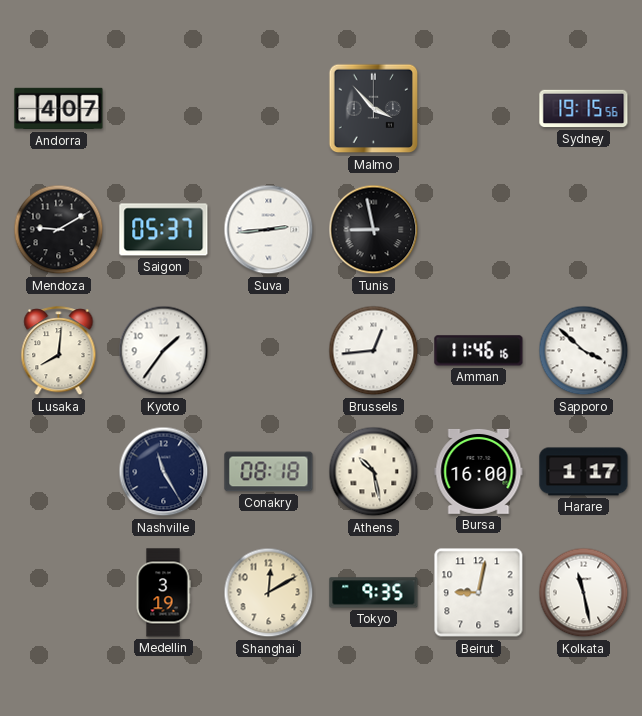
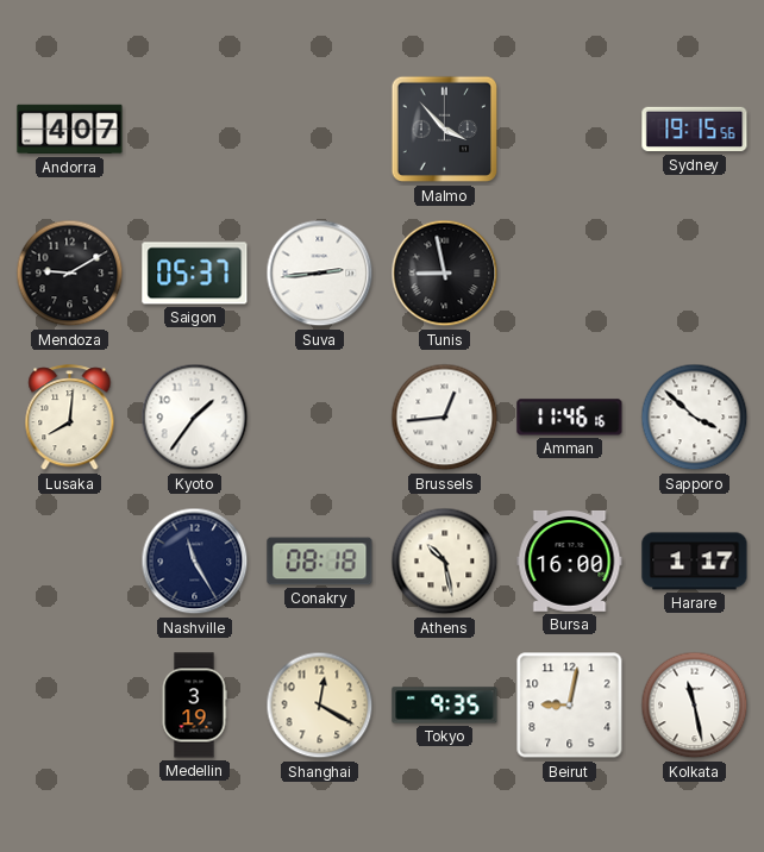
Shanghai: 12:10 -> 12:20
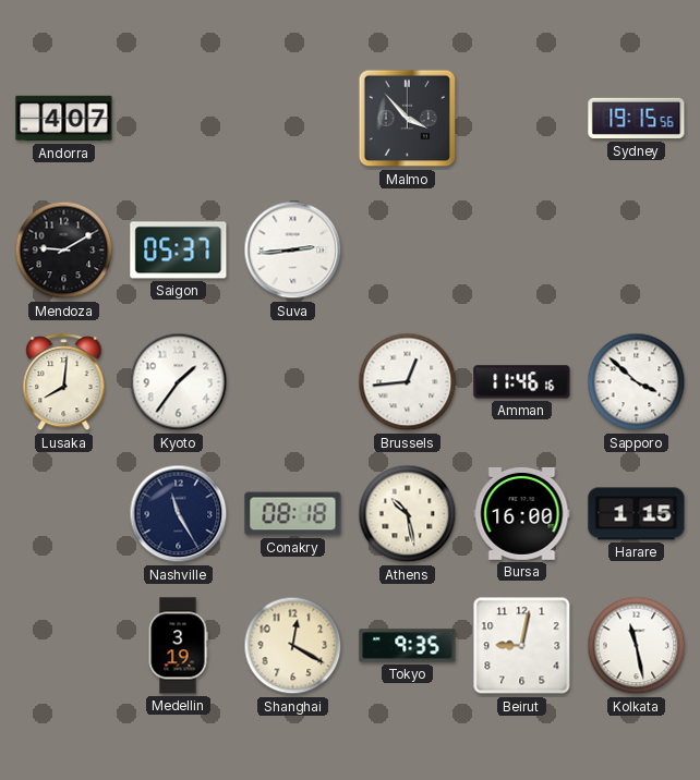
Tunis: 8:58 -> none
Harare: 1:17 -> 1:15
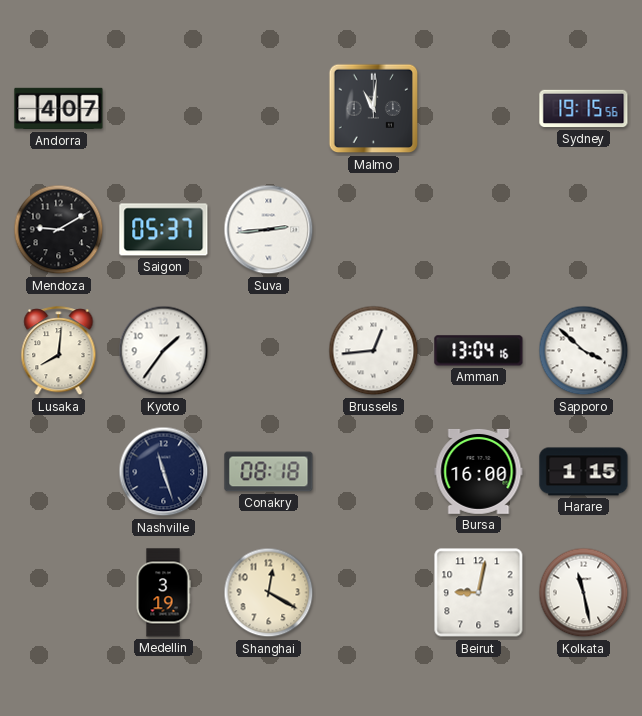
Malmo: 3:53 -> 11:01
Amman: 11:46 -> 13:04
Nashville: 11:25 -> 11:27
Athens: 10:28 -> none
Tokyo: 9:35 -> none
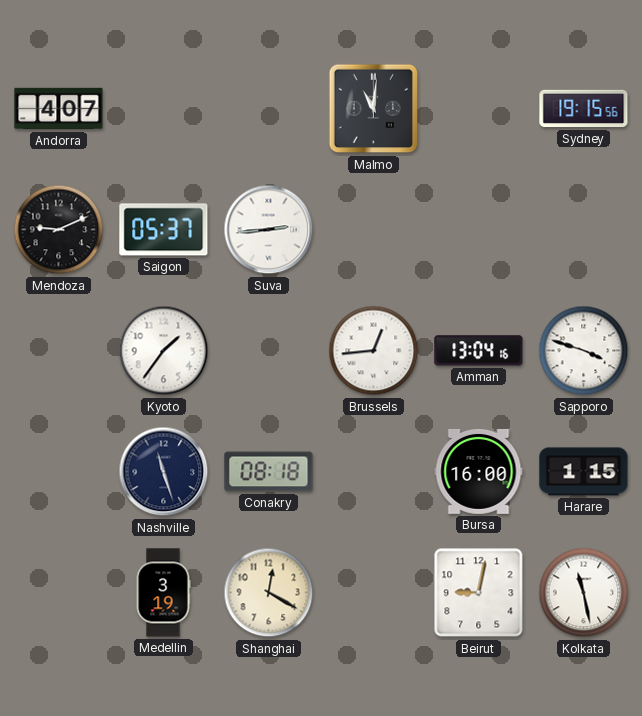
Mendoza: 9:10 -> 9:11
Lusaka: 8:01 -> none
Sapporo: 3:52 -> 3:48
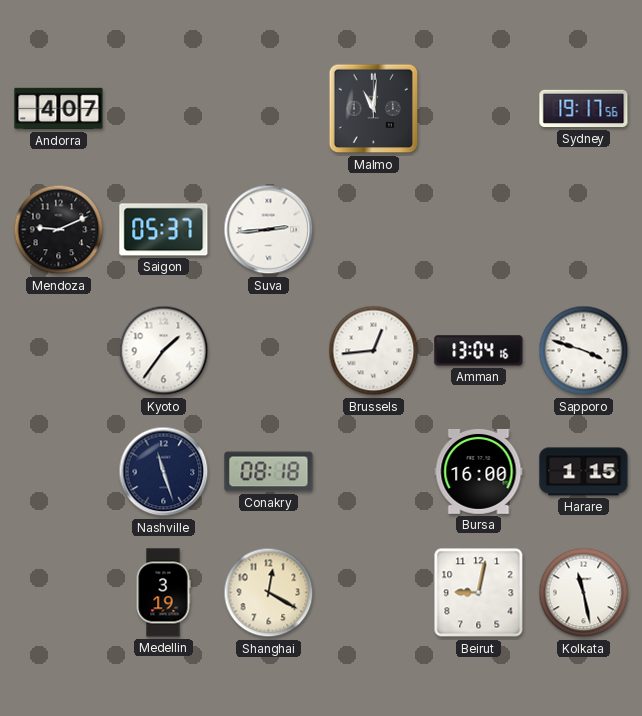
Sydney: 19:15 -> 19:17
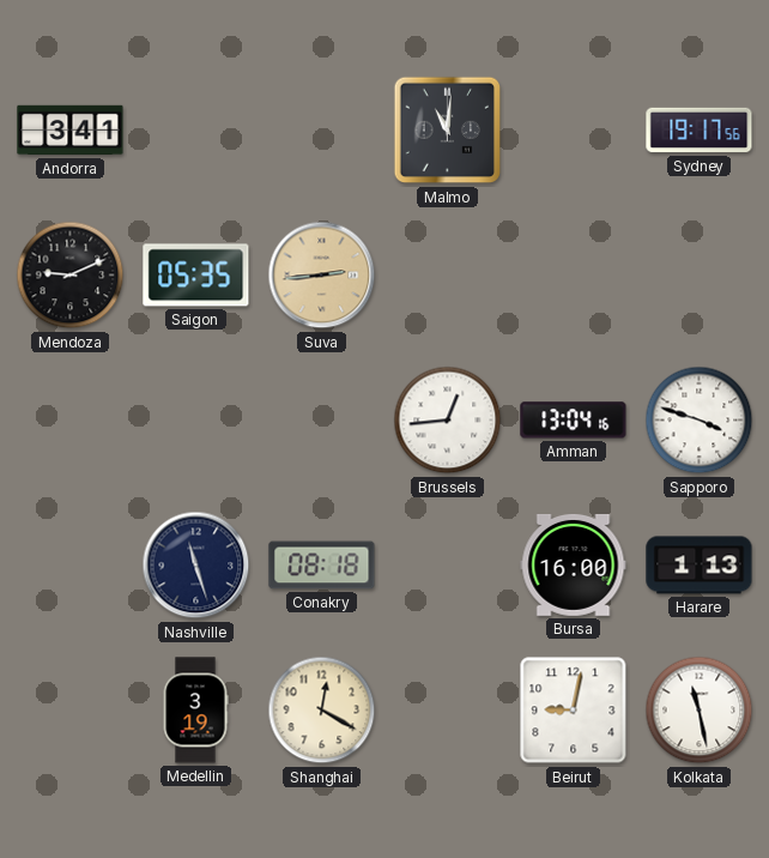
Andorra: 4:07 -> 3:41
Saigon: 05:37 -> 05:35
Suva dial: white -> champagne
Kyoto: 1:36 -> none
Harare: 1:15 -> 1:13
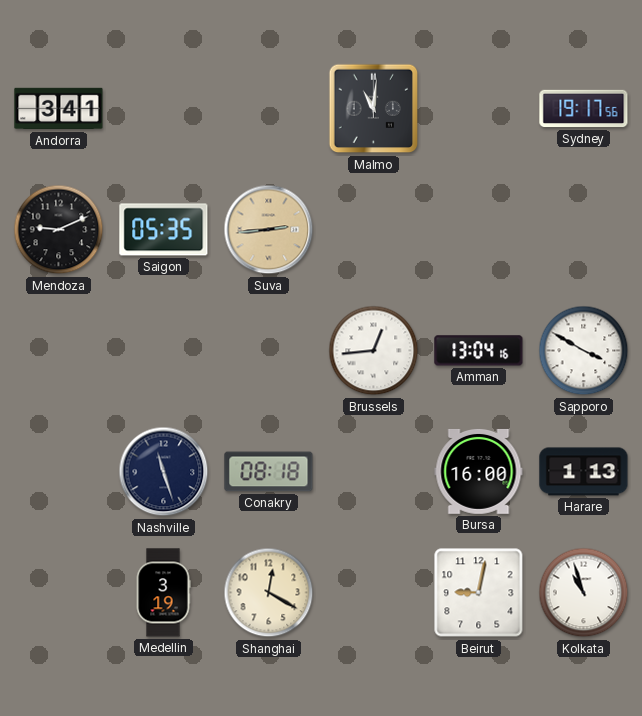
Sapporo: 3:48 -> 3:50
Kolkata: 11:28 -> 10:57
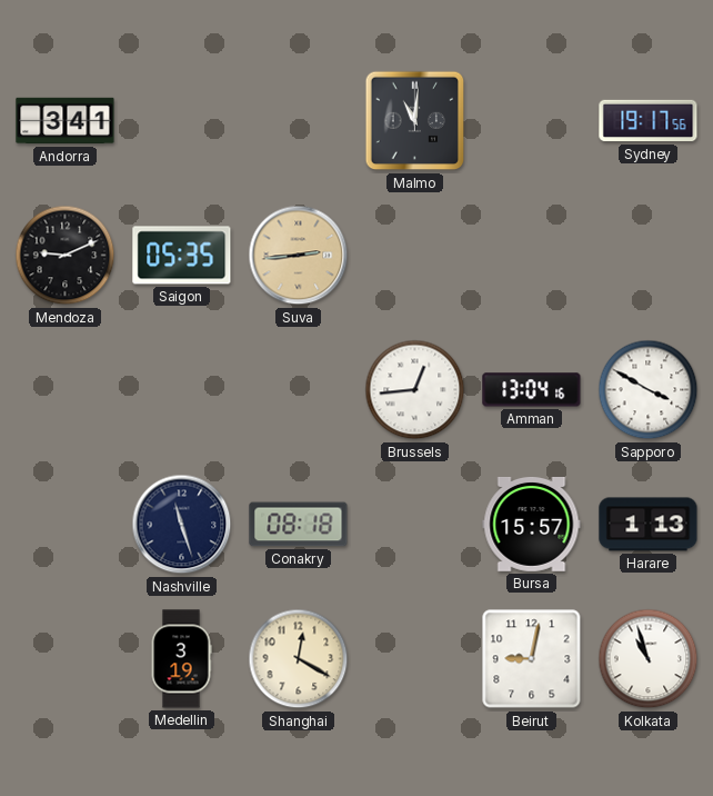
Bursa: 16:00 -> 15:57
